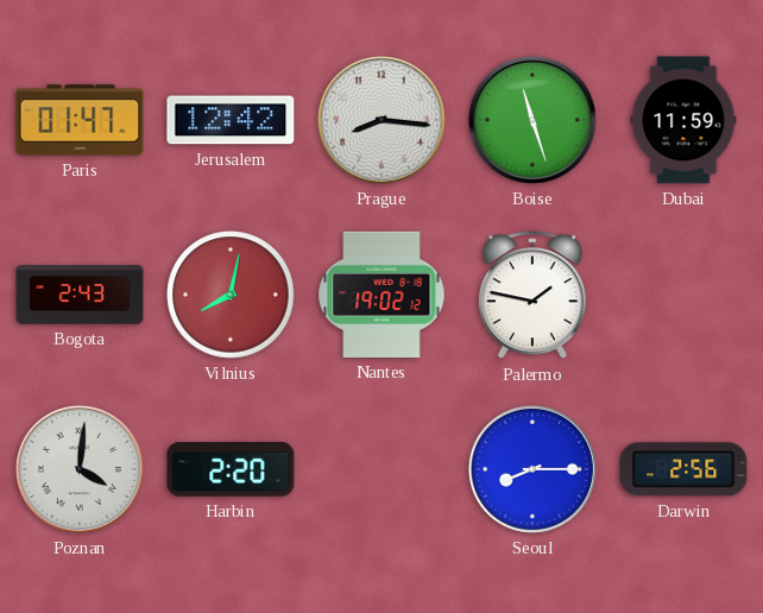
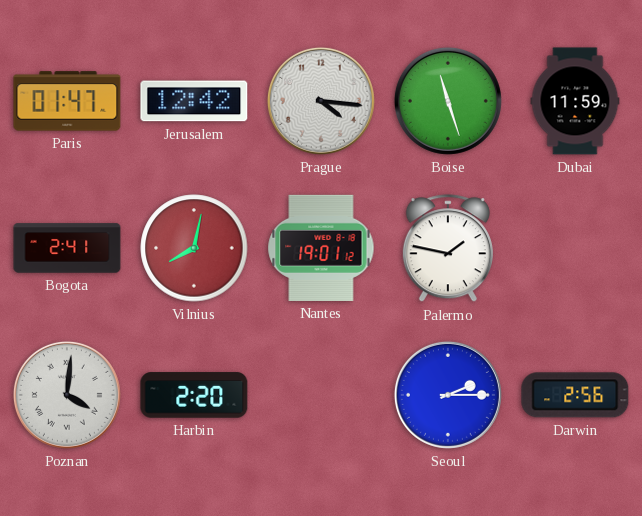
Prague: 8:16 -> 4:16
Bogota: 2:43 -> 2:41
Nantes: 19:02 -> 19:01
Seoul: 8:15 -> 2:15
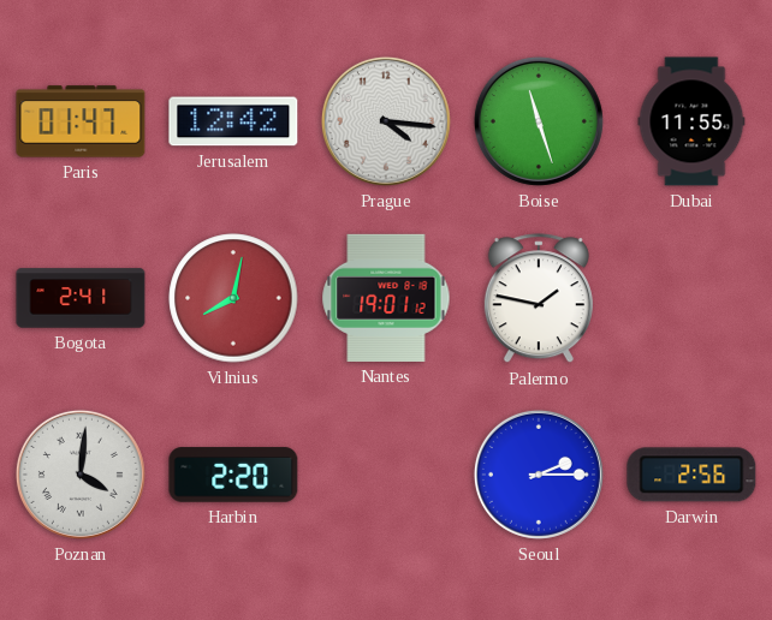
Dubai: 11:59 -> 11:55
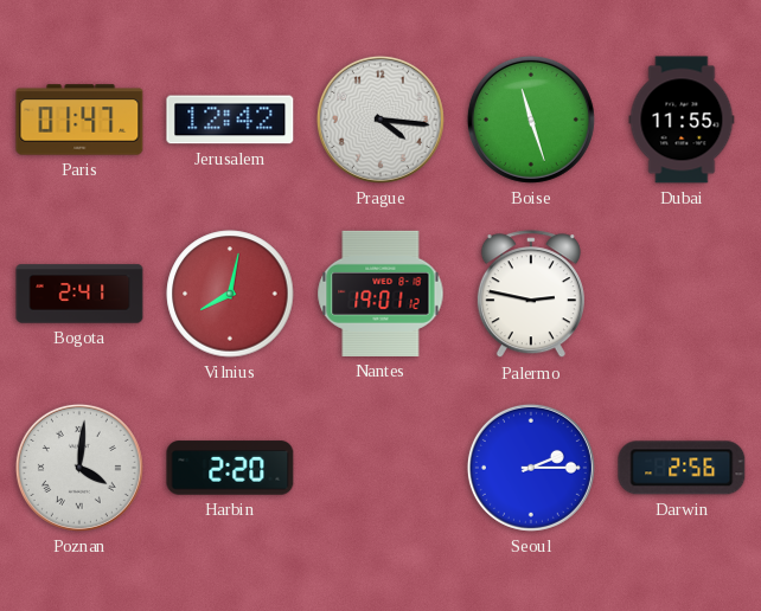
Palermo: 1:47 -> 2:47
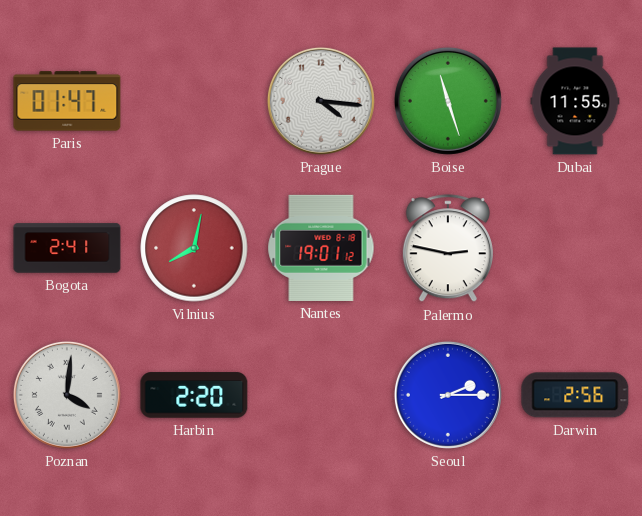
Jerusalem: 12:42 -> none
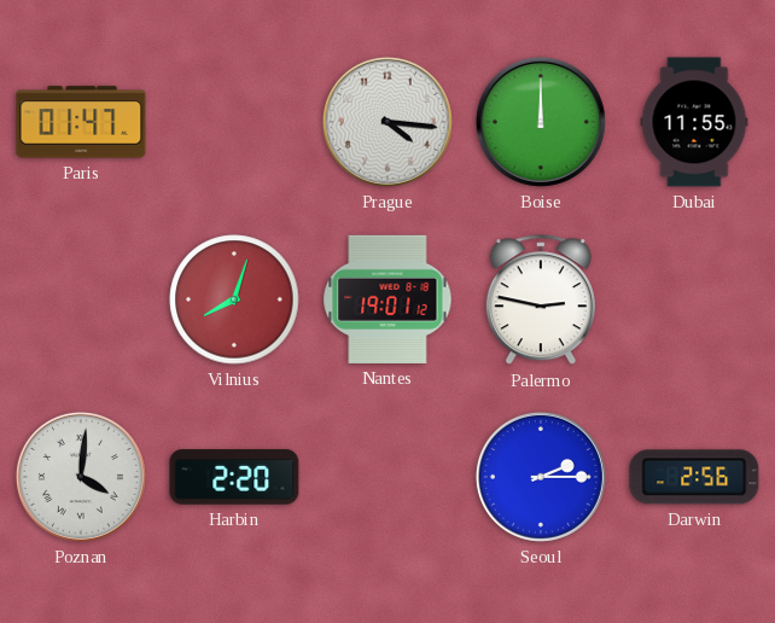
Boise: 11:27 -> 12:00
Bogota: 2:41 -> none
Vilnius: 8:02 -> 8:03
